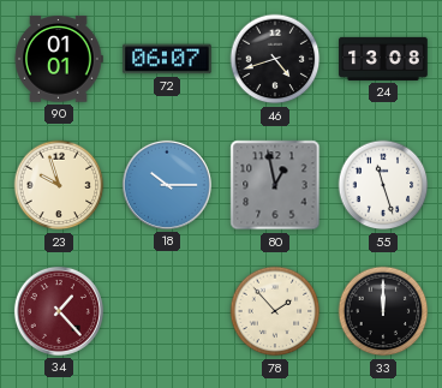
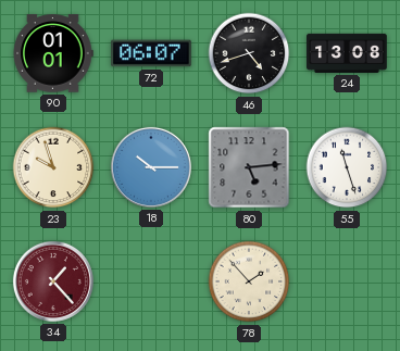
80: 12:58 -> 5:14
33: 12:00 -> none
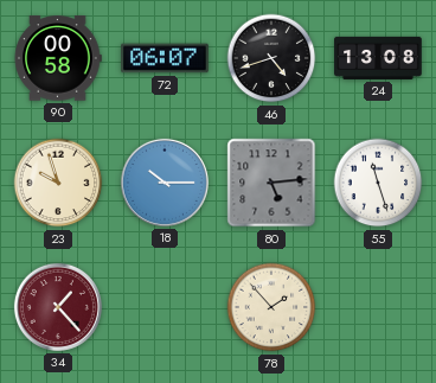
90: 01:01 -> 00:58
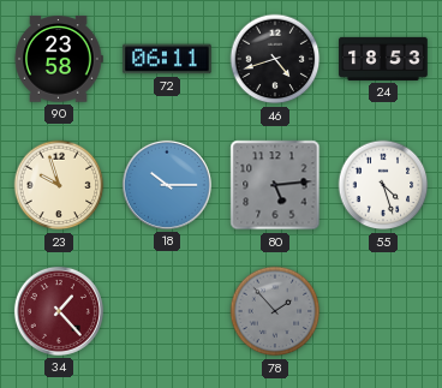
90: 00:58 -> 23:58
72: 06:07 -> 06:11
24: 13:08 -> 18:53
55: 11:27 -> 4:27
78 dial: cream -> grey
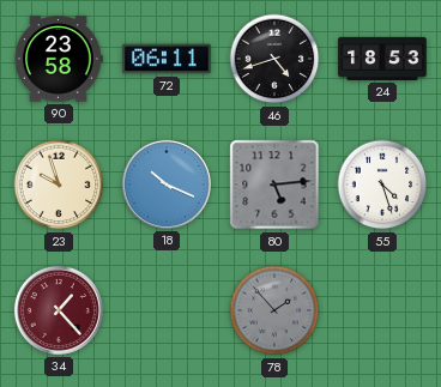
18: 10:15 -> 10:19
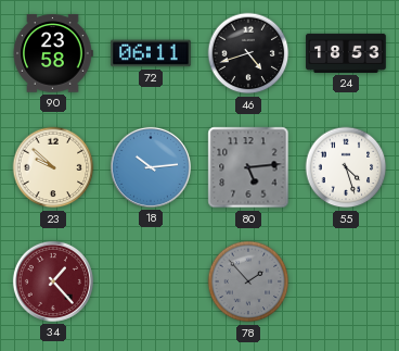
23: 9:57 -> 9:52
18: 10:19 -> 10:14
